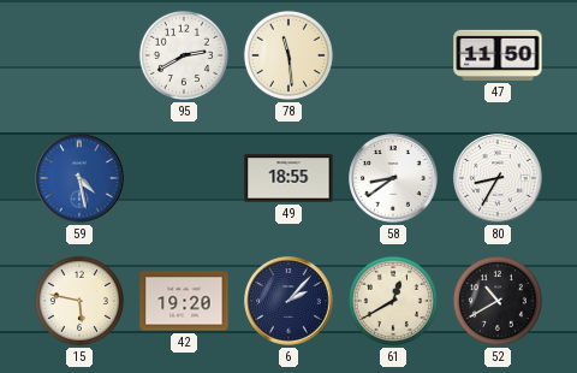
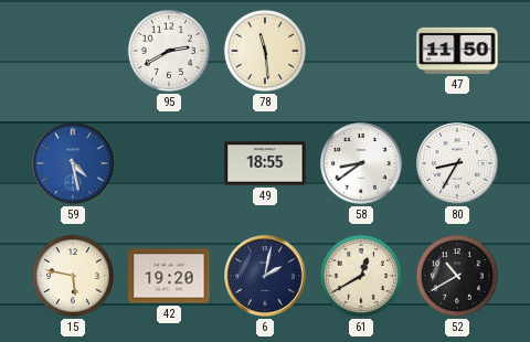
6: 2:07 -> 2:02
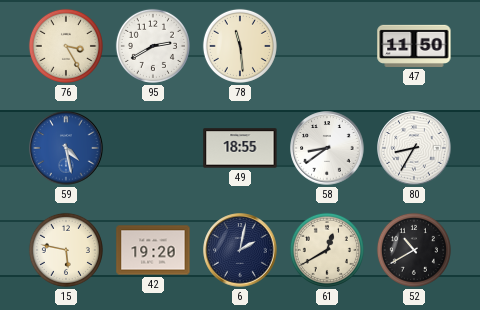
76: none -> 3:25
